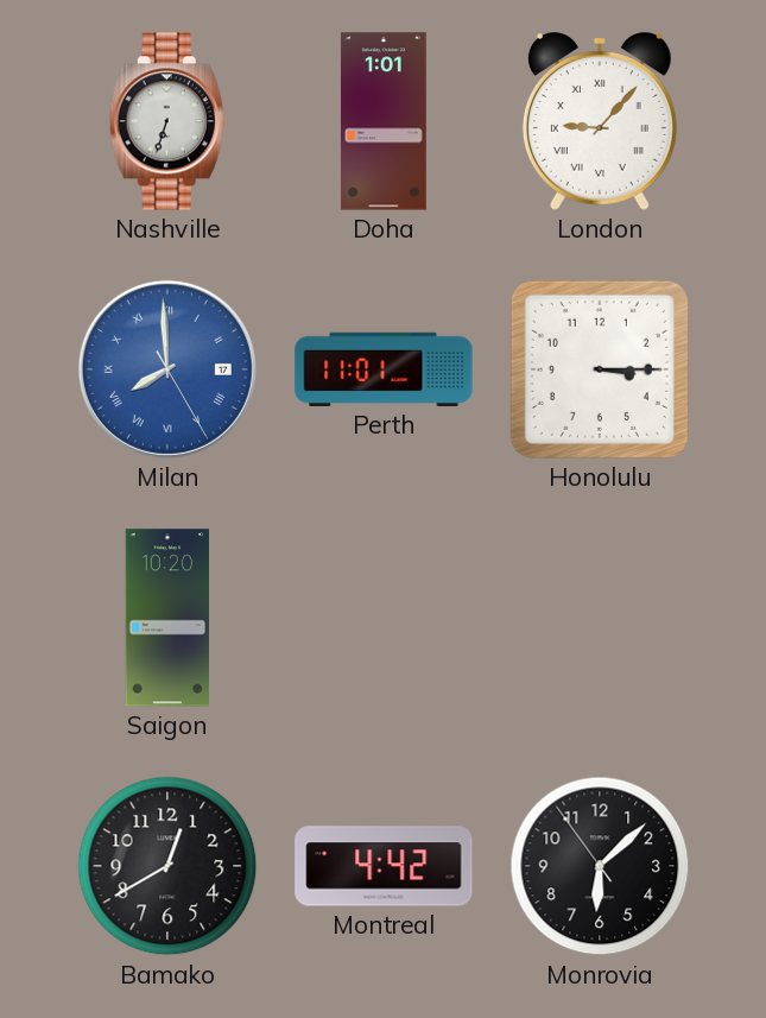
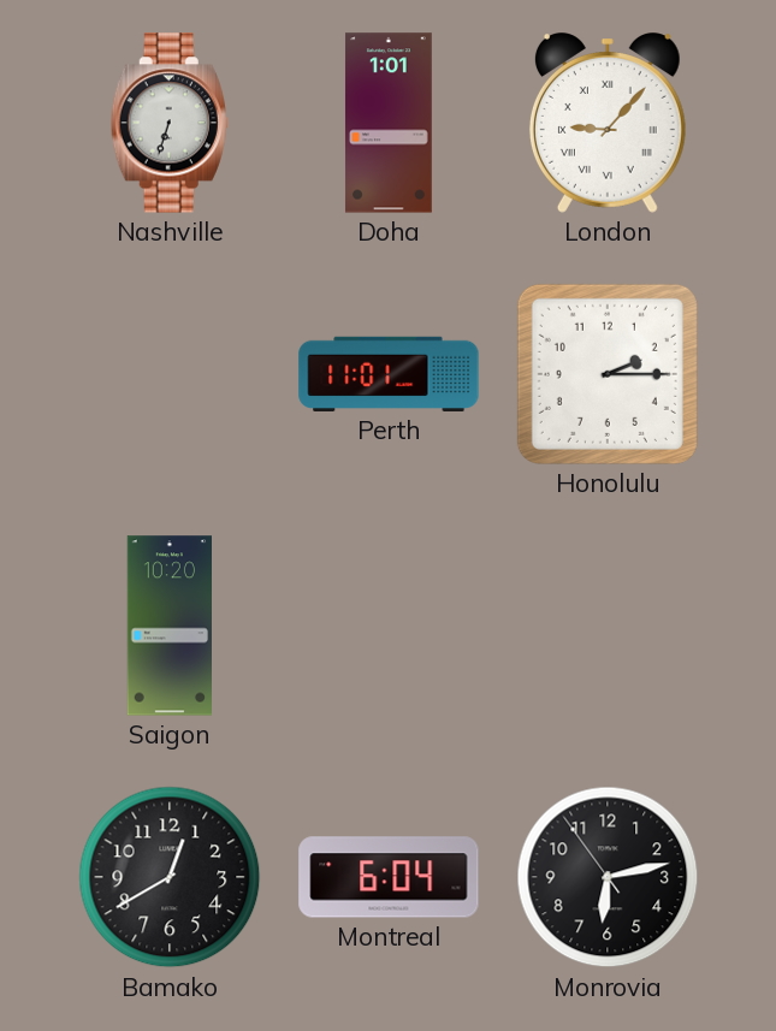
Milan: 7:59 -> none
Honolulu: 3:15 -> 2:15
Montreal: 4:42 -> 6:04
Monrovia: 6:07 -> 6:12
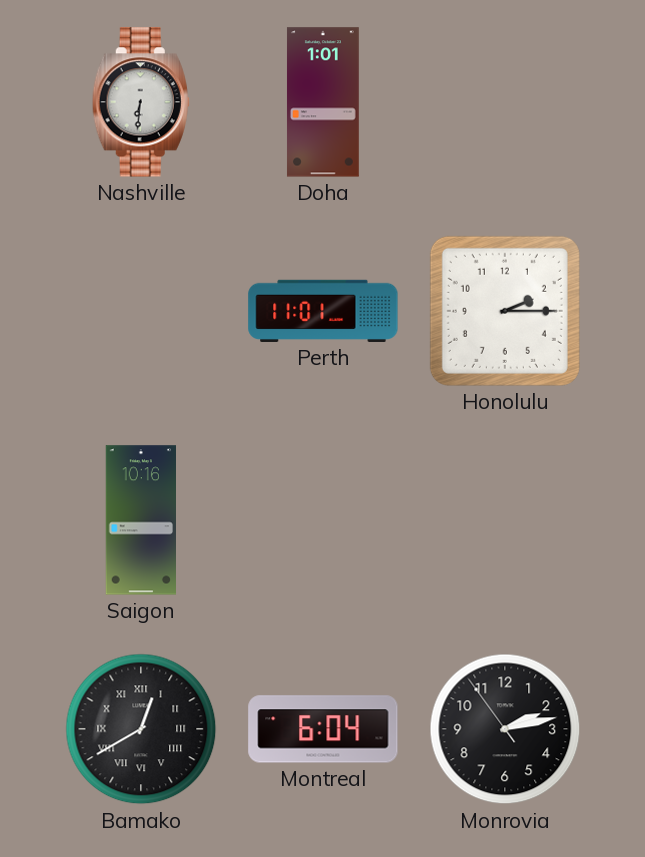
Nashville: 6:33 -> 6:31
London: 9:07 -> none
Saigon: 10:20 -> 10:16
Bamako numerals: Arabic -> Roman
Monrovia: 6:12 -> 2:12
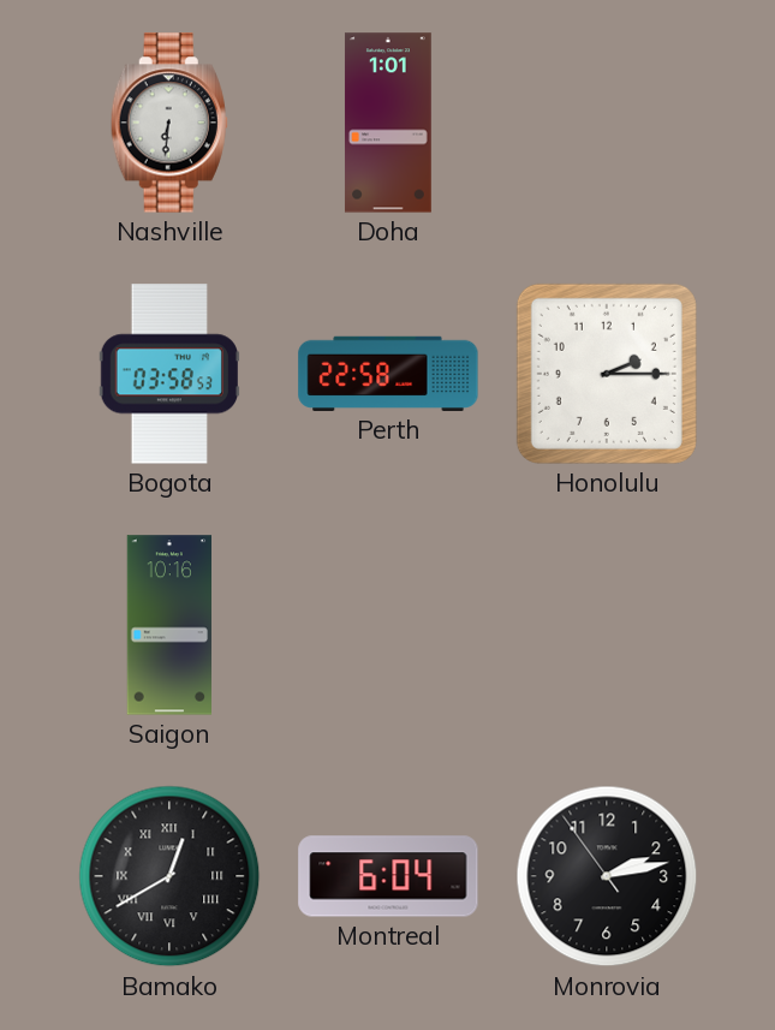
Bogota: none -> 03:58
Perth: 11:01 -> 22:58
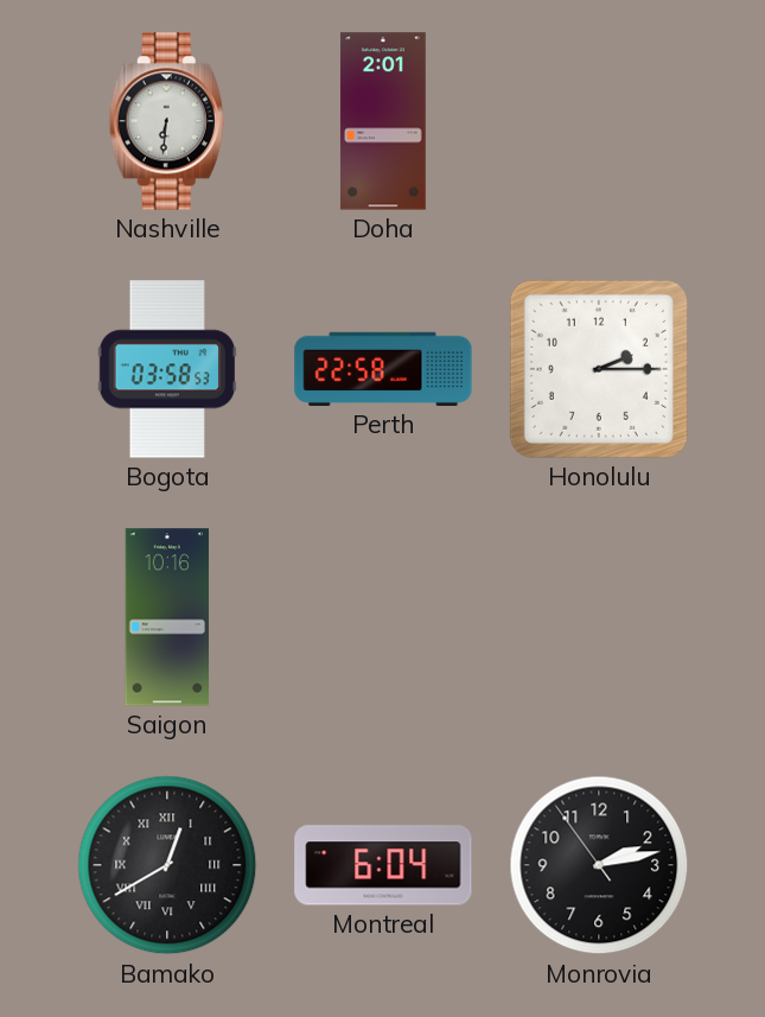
Doha: 1:01 -> 2:01
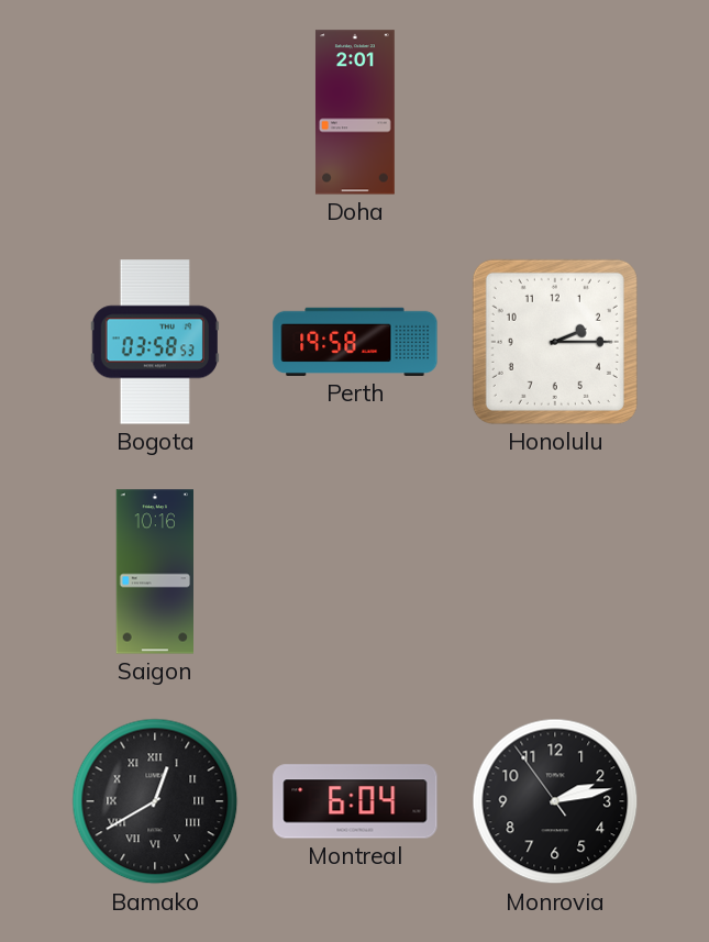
Nashville: 6:31 -> none
Perth: 22:58 -> 19:58
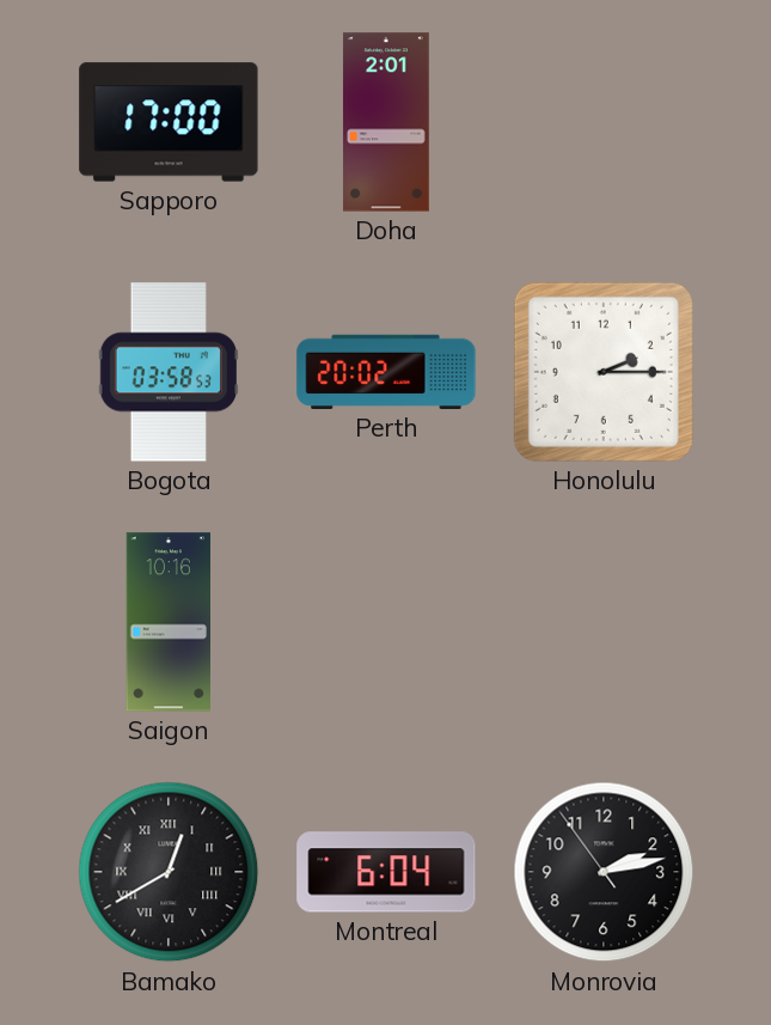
Sapporo: none -> 17:00
Perth: 19:58 -> 20:02
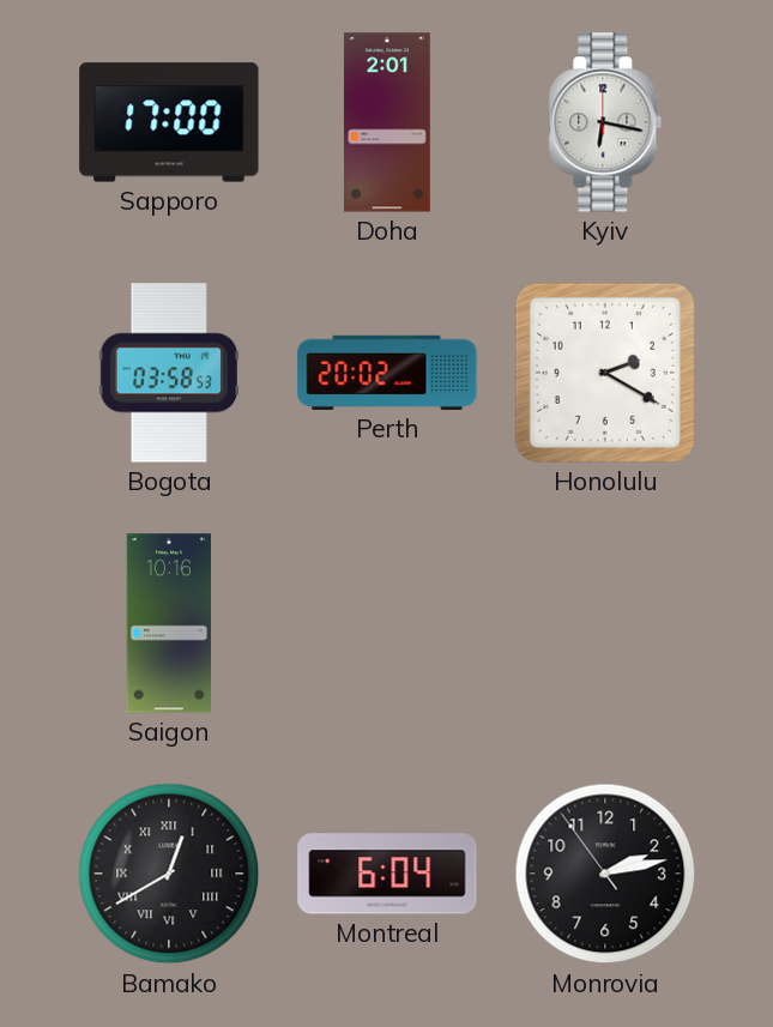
Kyiv: none -> 6:17
Honolulu: 2:15 -> 2:20
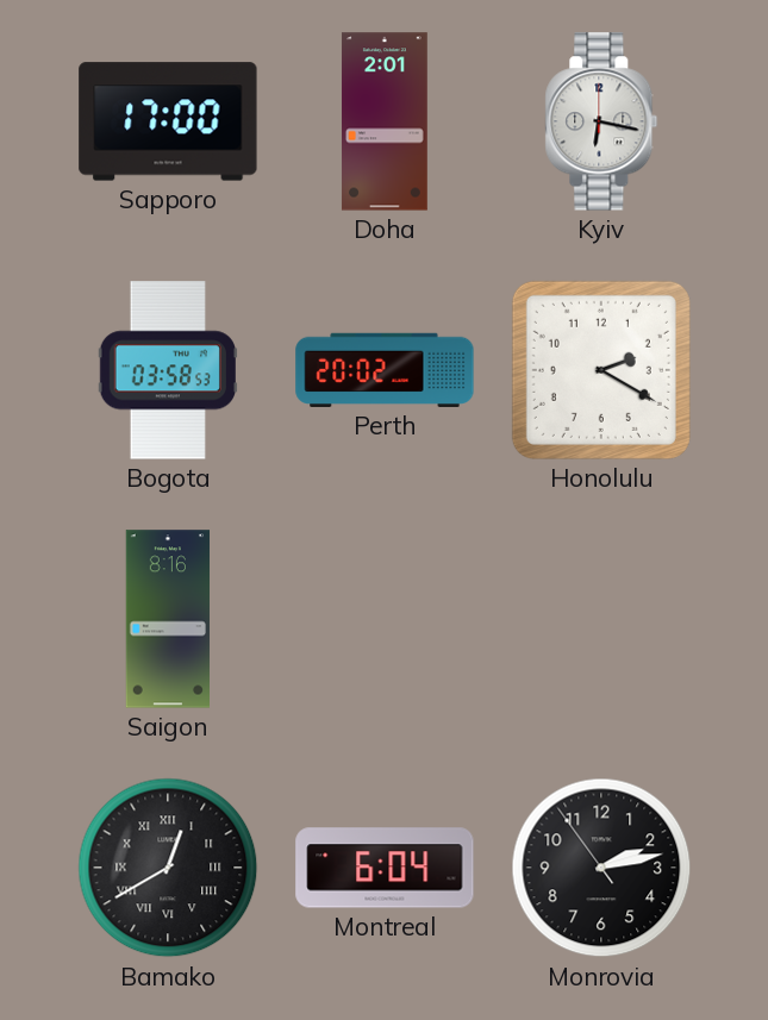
Saigon: 10:16 -> 8:16
